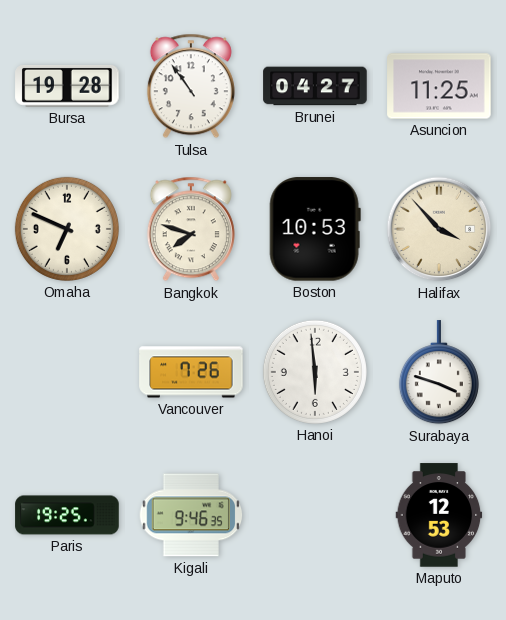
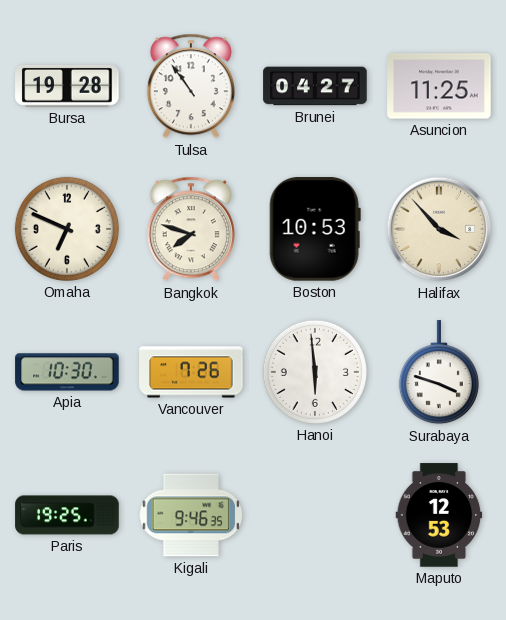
Apia: none -> 10:30
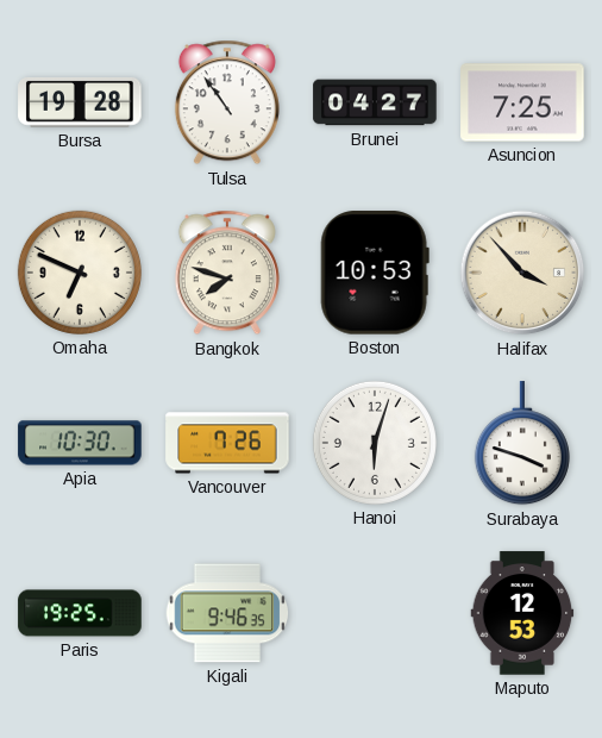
Asuncion: 11:25 -> 7:25
Hanoi: 5:59 -> 6:03
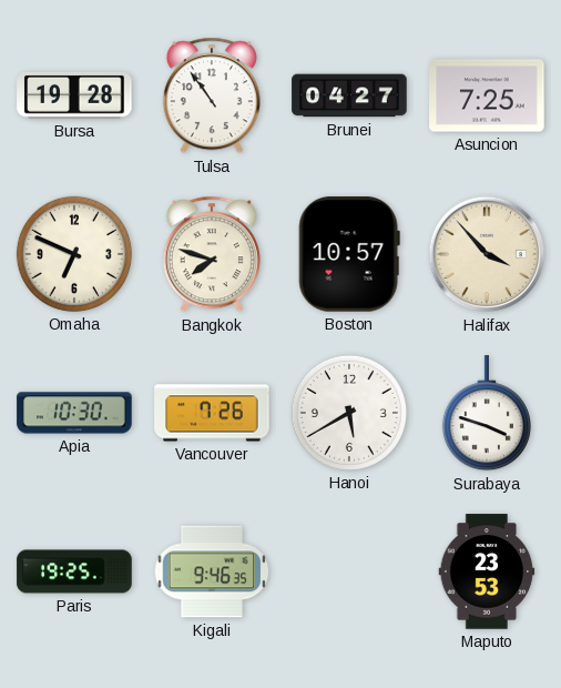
Boston: 10:53 -> 10:57
Hanoi: 6:03 -> 5:40
Maputo: 12:53 -> 23:53
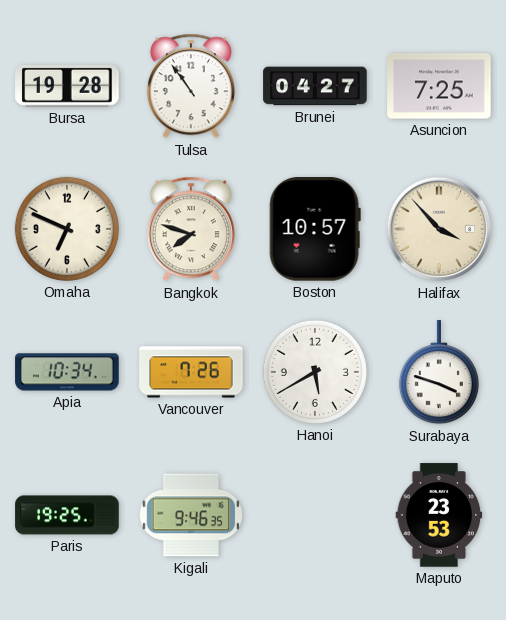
Apia: 10:30 -> 10:34
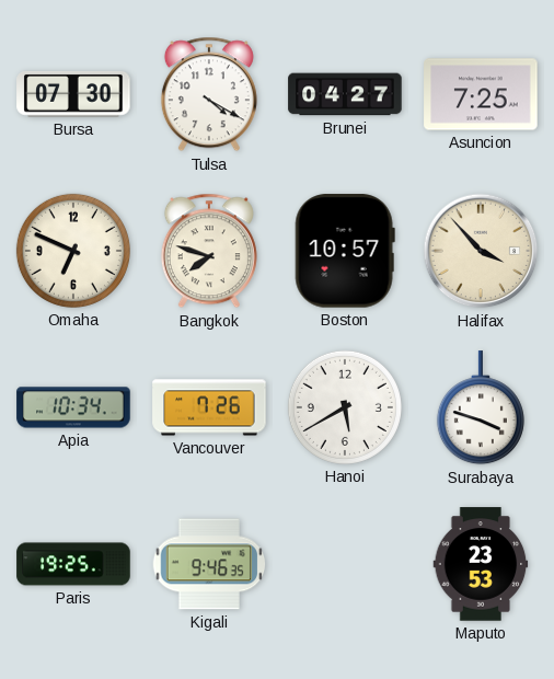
Bursa: 19:28 -> 07:30
Tulsa: 10:54 -> 4:20
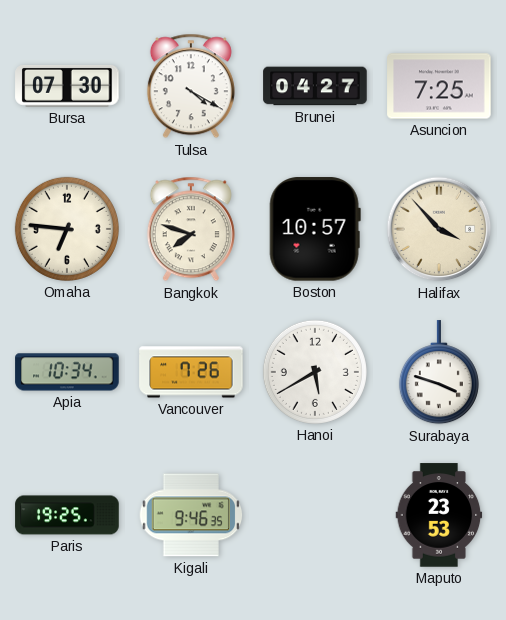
Omaha: 6:49 -> 6:46
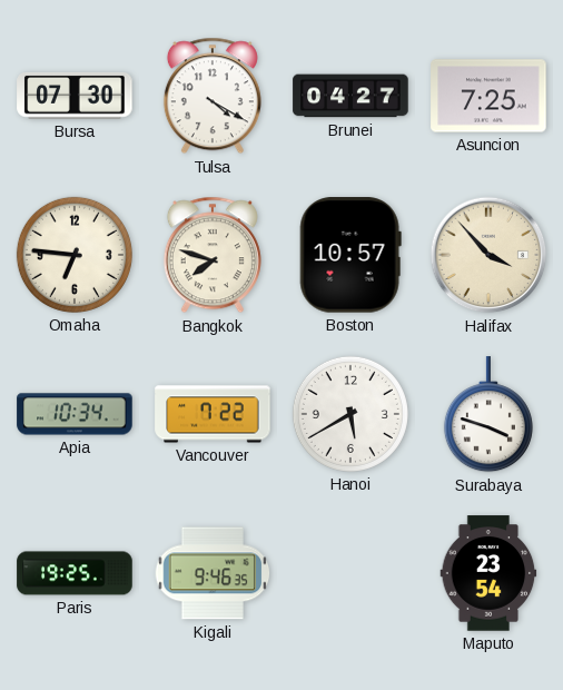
Vancouver: 7:26 -> 7:22
Maputo: 23:53 -> 23:54
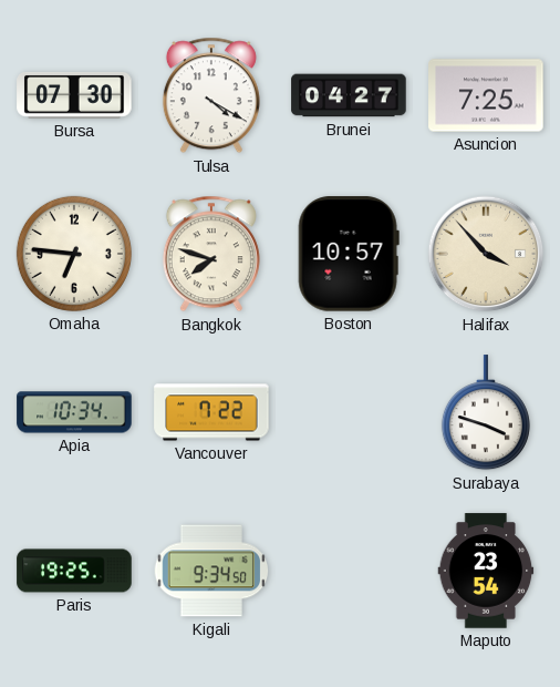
Hanoi: 5:40 -> none
Kigali: 9:46 -> 9:34
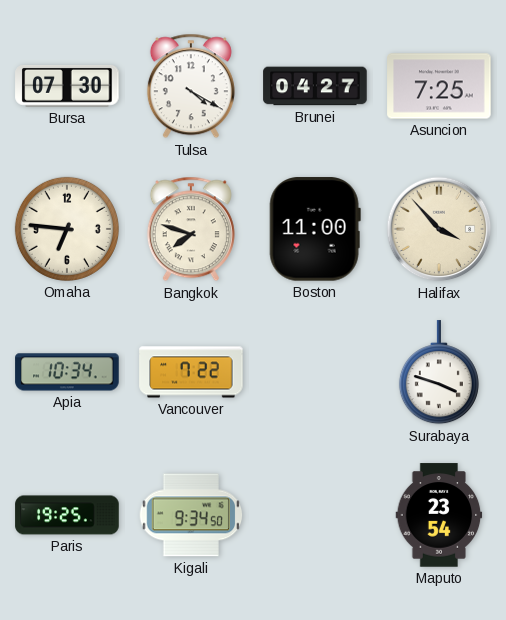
Boston: 10:57 -> 11:00
